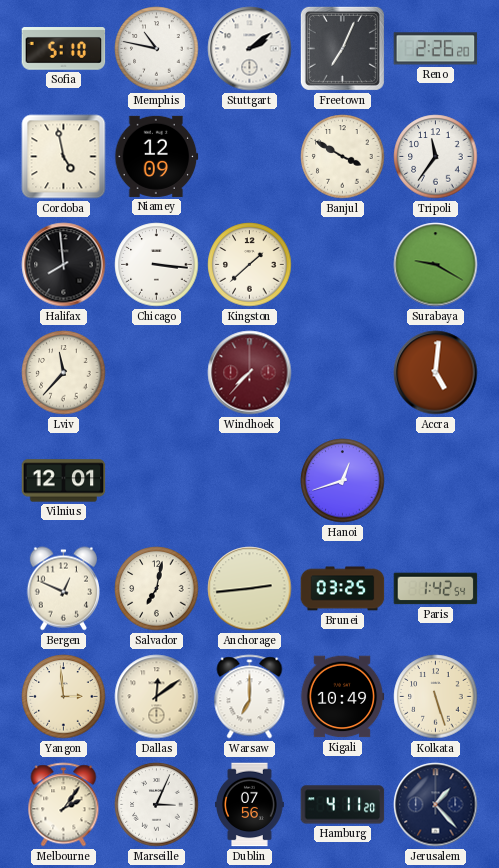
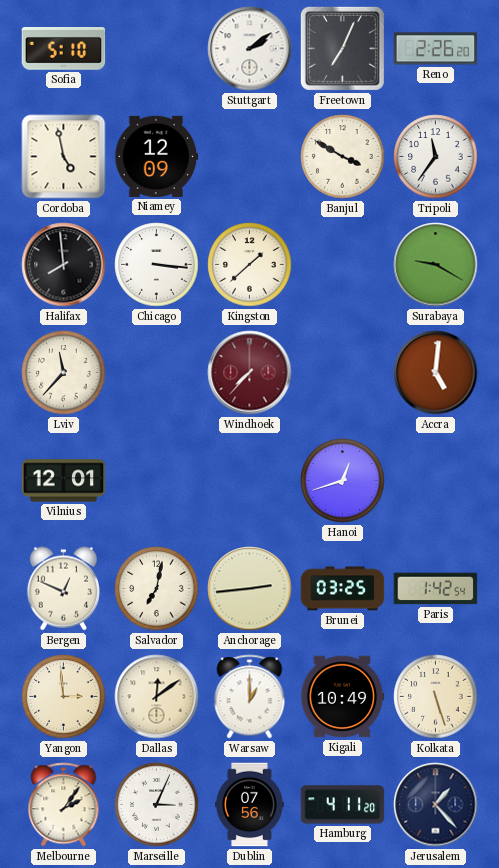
Memphis: 10:47 -> none
Warsaw: 7:00 -> 1:00
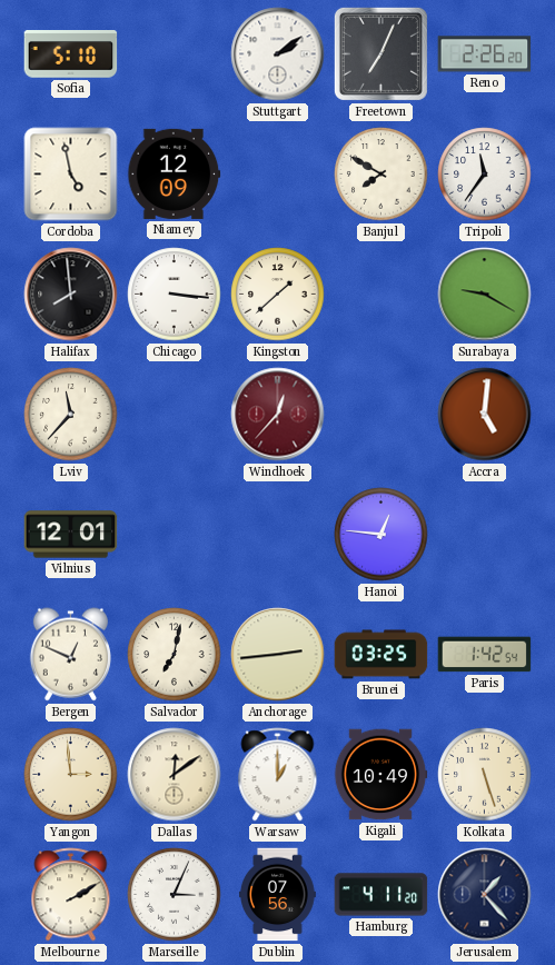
Banjul: 3:50 -> 7:50
Windhoek: 7:37 -> 12:37
Hanoi: 12:42 -> 12:46
Melbourne: 2:06 -> 2:10
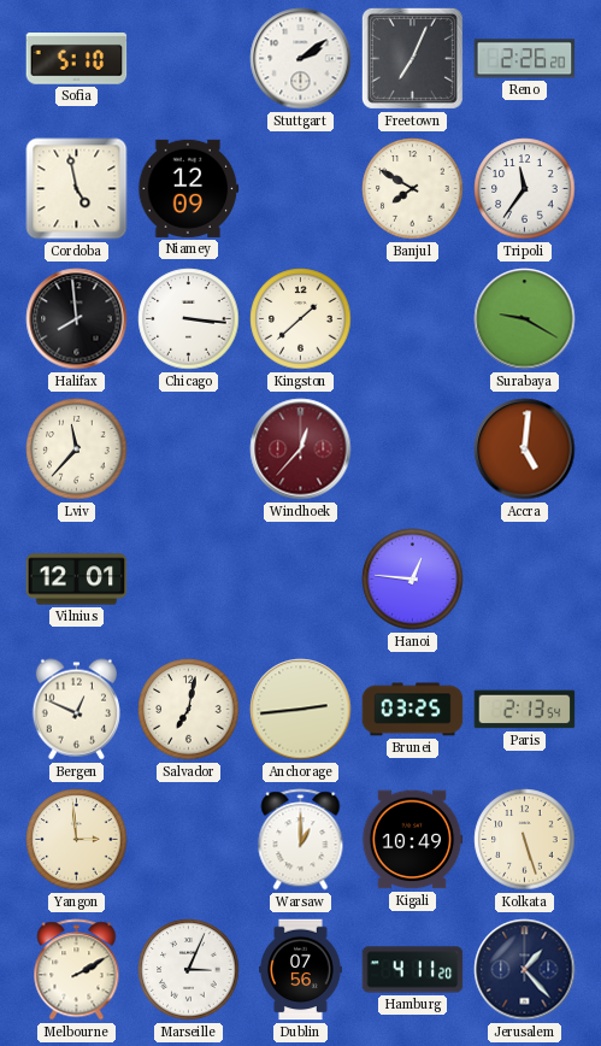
Paris: 1:42 -> 2:13
Dallas: 12:09 -> none
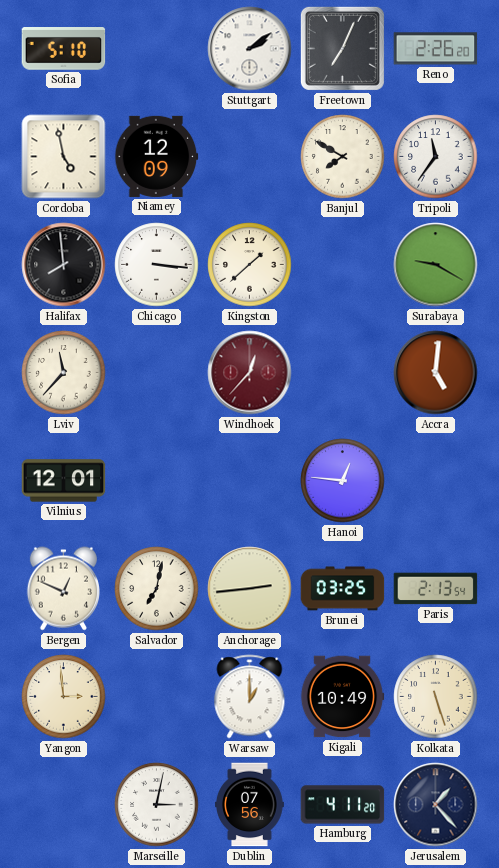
Melbourne: 2:10 -> none
Marseille: 3:04 -> 3:02
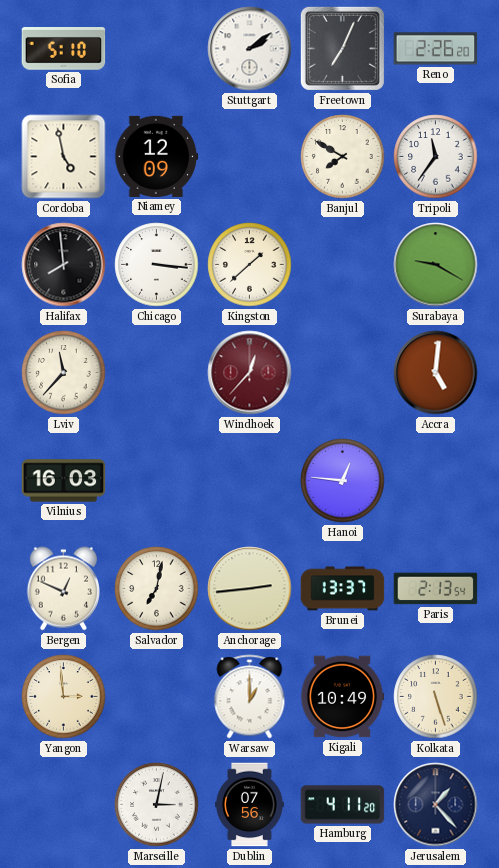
Vilnius: 12:01 -> 16:03
Brunei: 03:25 -> 13:37
